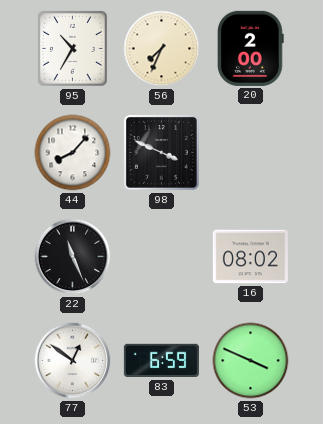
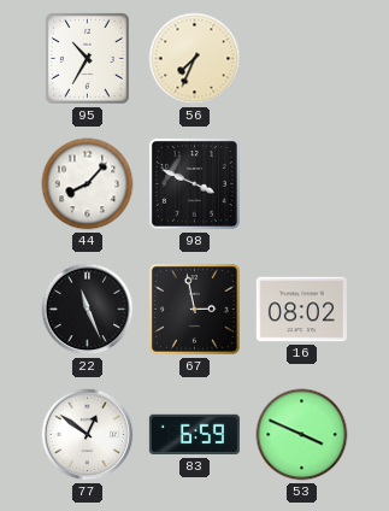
20: 2:00 -> none
67: none -> 2:58
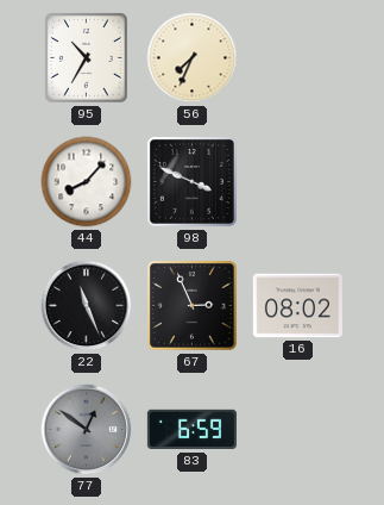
67: 2:58 -> 2:56
77 dial: white -> grey
53: 3:49 -> none
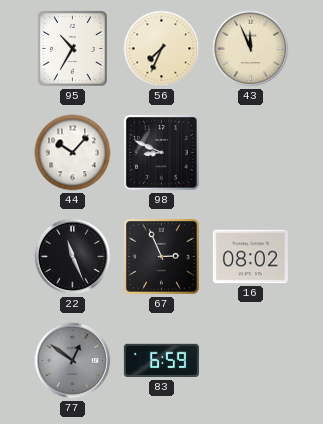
43: none -> 11:56
44: 8:07 -> 10:07
98: 3:49 -> 8:49
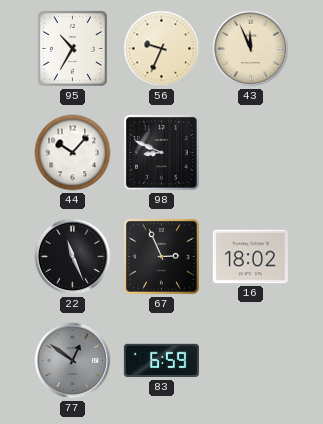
56: 7:34 -> 9:34
16: 08:02 -> 18:02
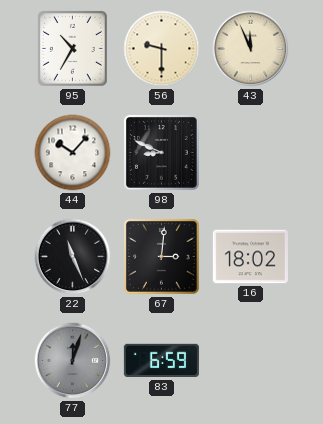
56: 9:34 -> 9:30
67: 2:56 -> 3:01
77: 12:51 -> 12:03
